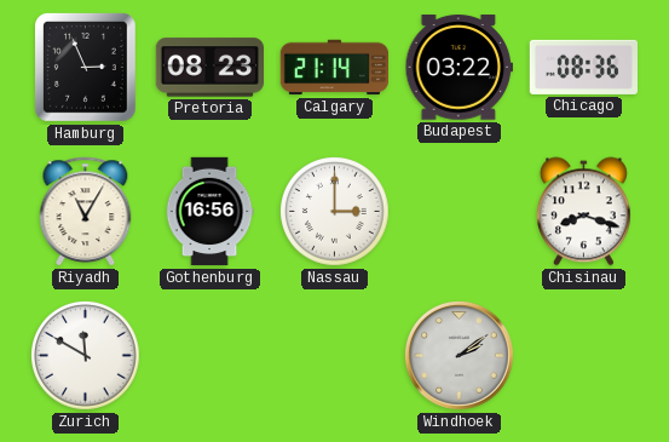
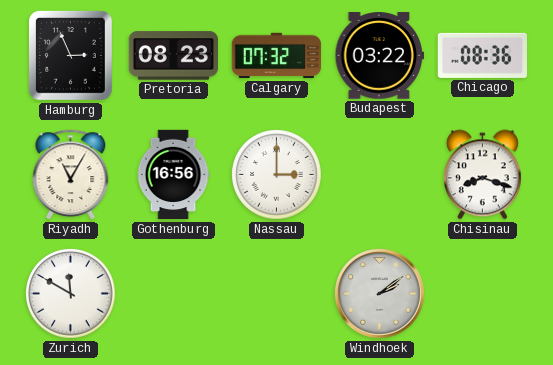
Calgary: 21:14 -> 07:32
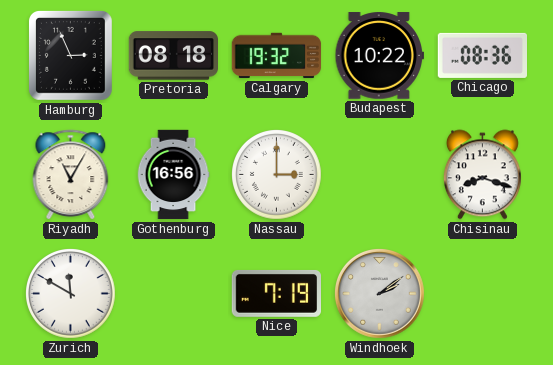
Pretoria: 08:23 -> 08:18
Calgary: 07:32 -> 19:32
Budapest: 03:22 -> 10:22
Nice: none -> 7:19
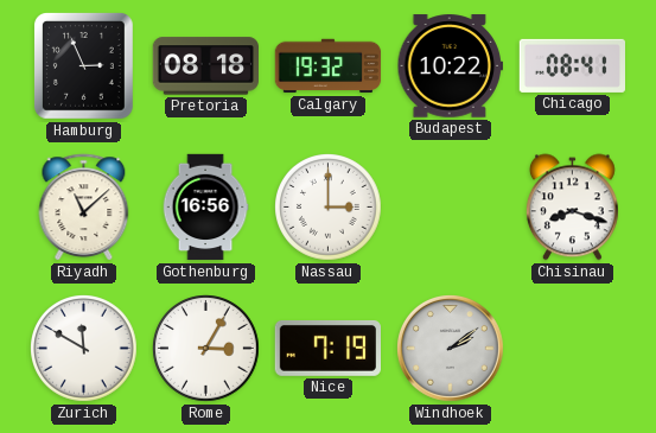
Chicago: 08:36 -> 08:41
Riyadh: 11:05 -> 11:08
Rome: none -> 3:05
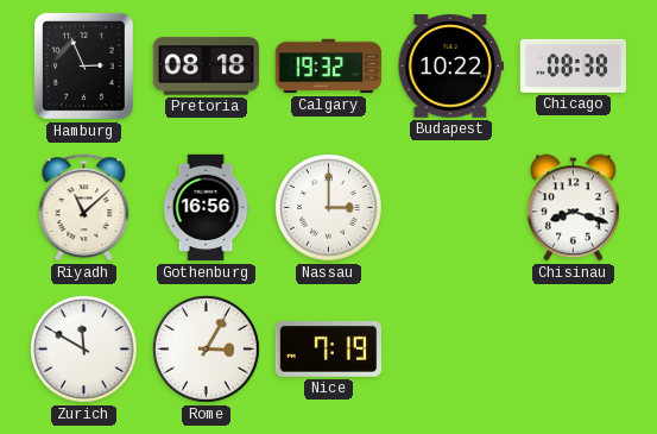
Chicago: 08:41 -> 08:38
Windhoek: 2:09 -> none
